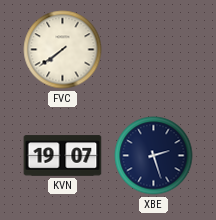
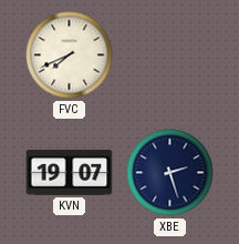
FVC: 7:39 -> 7:41
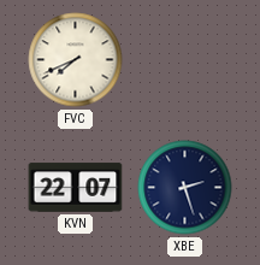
KVN: 19:07 -> 22:07
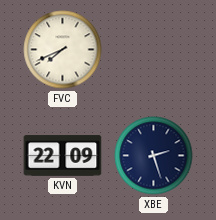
KVN: 22:07 -> 22:09
